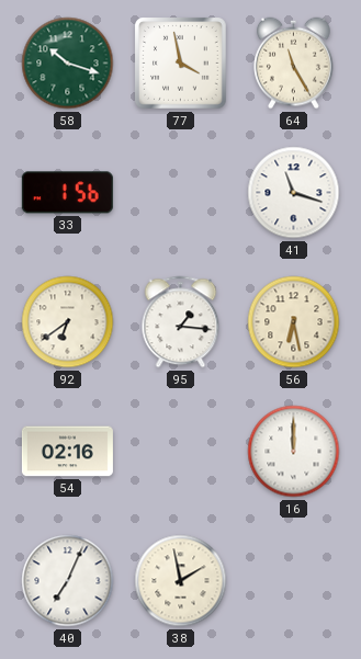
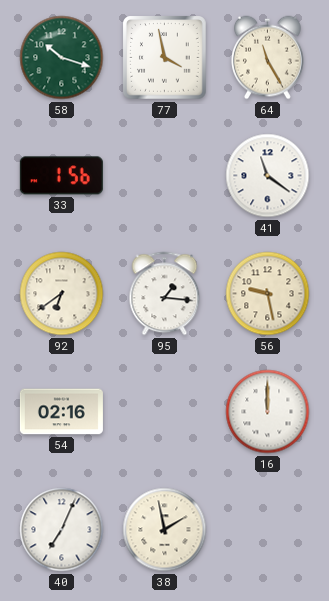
41: 11:18 -> 11:21
56: 6:28 -> 9:28
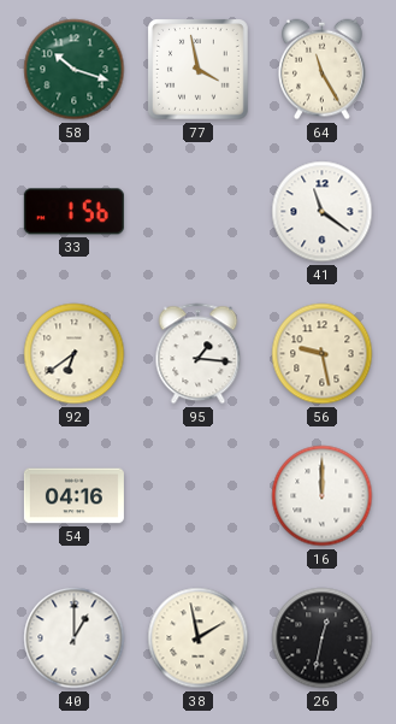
54: 02:16 -> 04:16
40: 7:04 -> 1:00
26: none -> 12:32
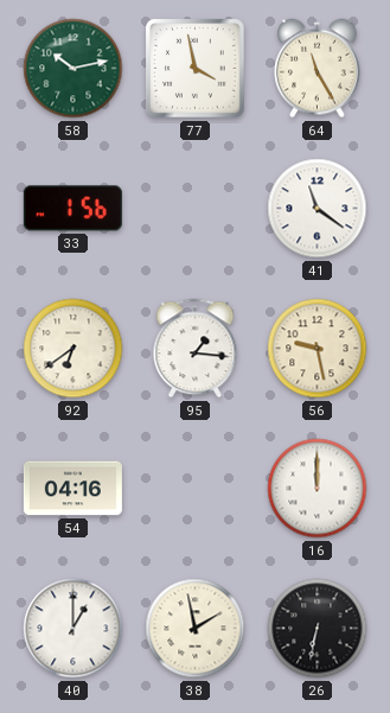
58: 10:18 -> 10:13
26: 12:32 -> 6:32
